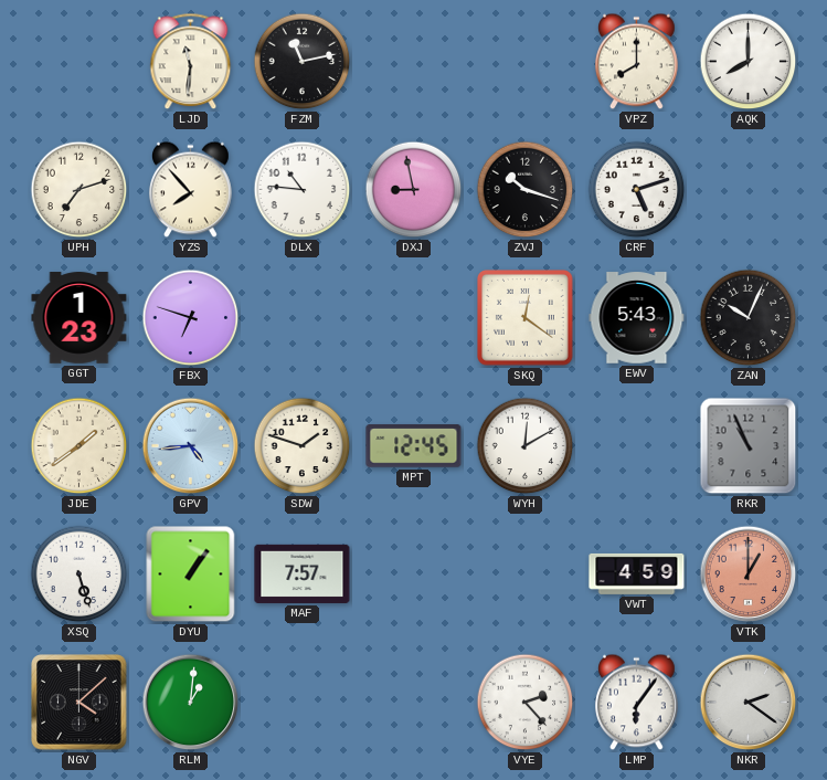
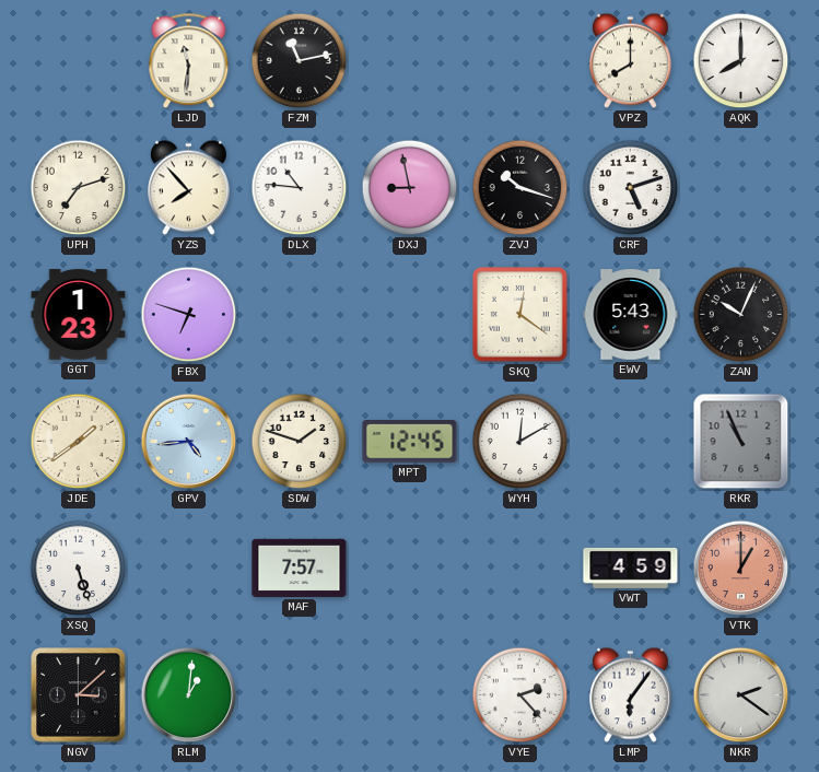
DYU: 1:06 -> none
NGV: 4:08 -> 3:08
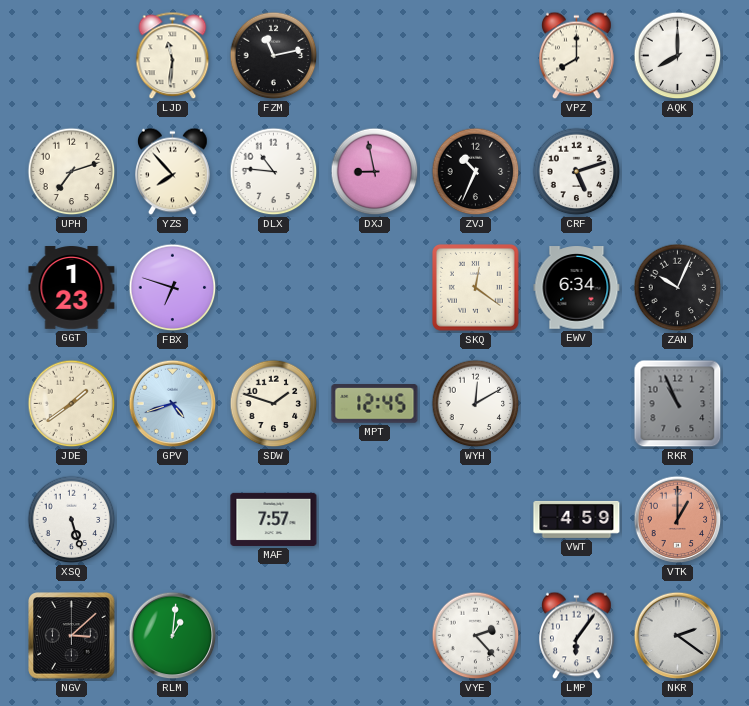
ZVJ: 10:18 -> 10:34
EWV: 5:43 -> 6:34
GPV: 4:44 -> 4:42
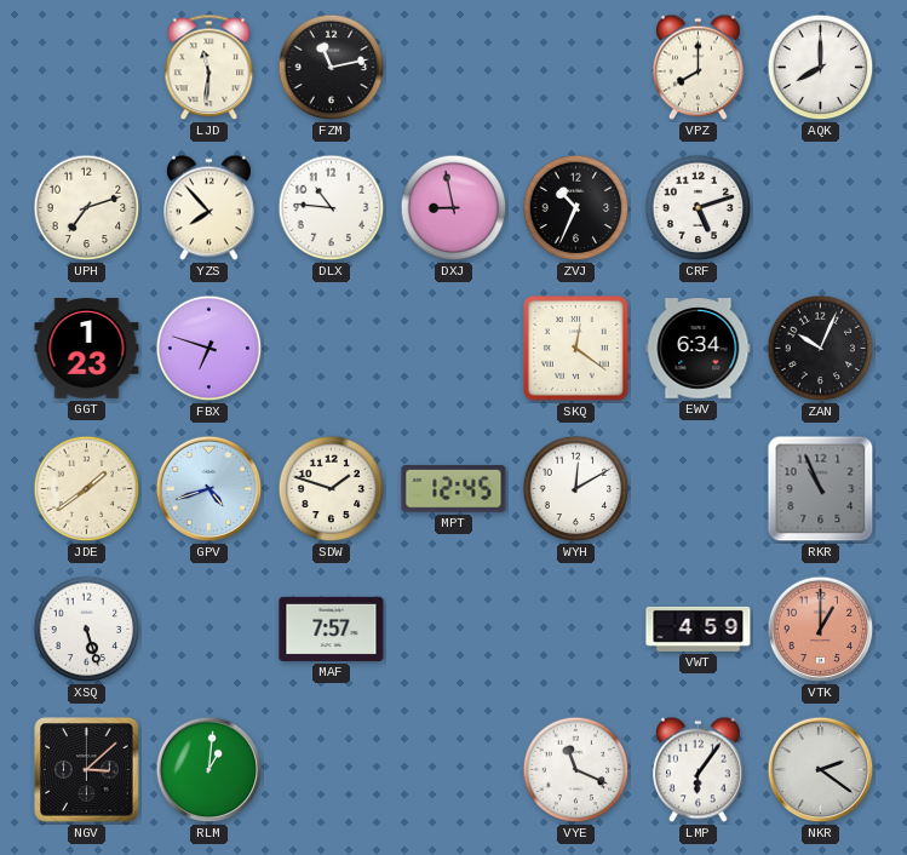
VYE: 2:23 -> 11:19
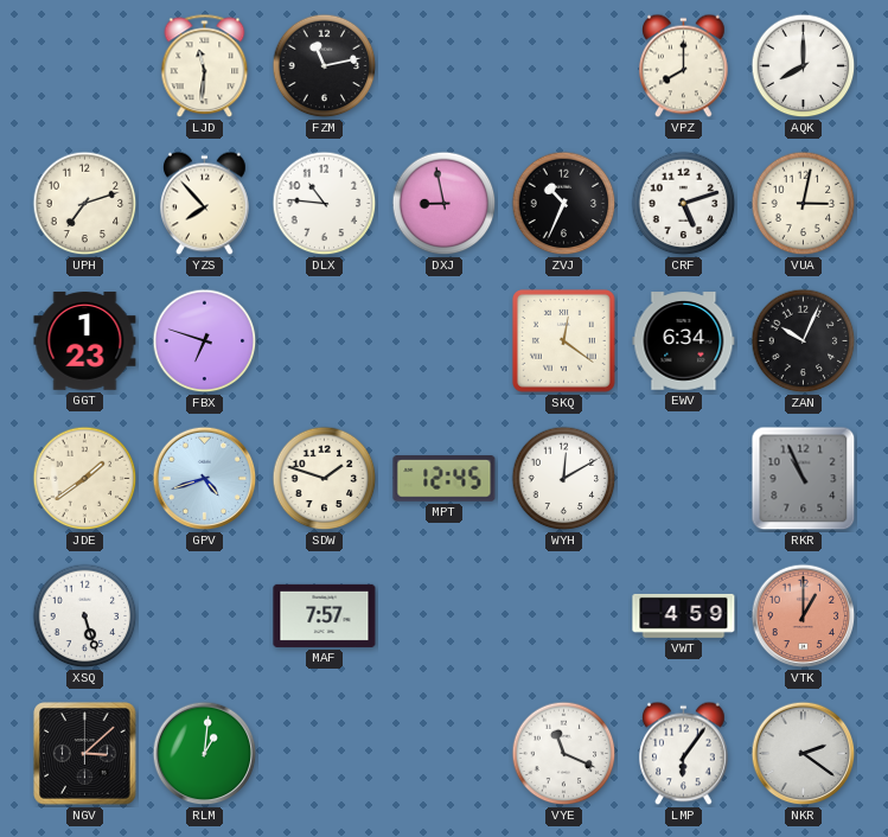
VUA: none -> 3:02
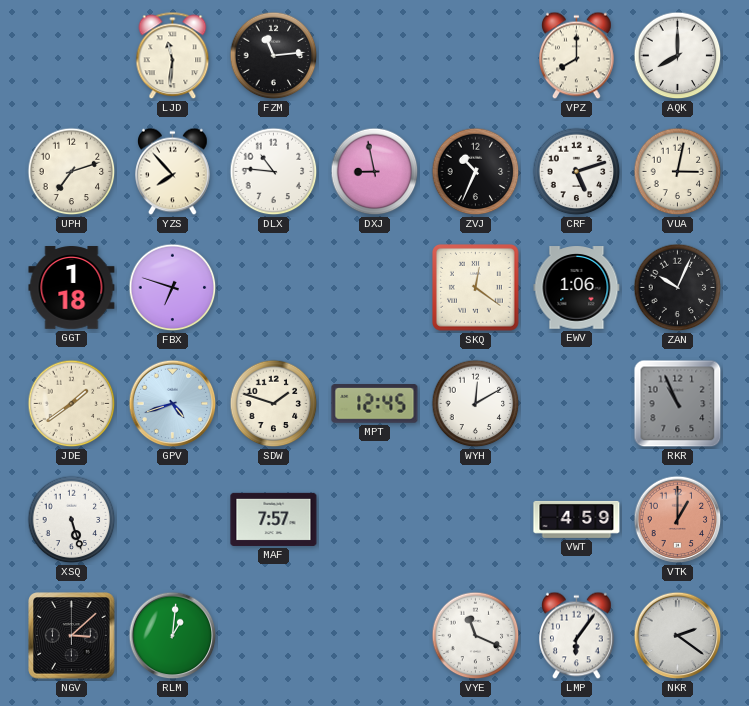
FZM: 11:13 -> 11:14
GGT: 1:23 -> 1:18
EWV: 6:34 -> 1:06
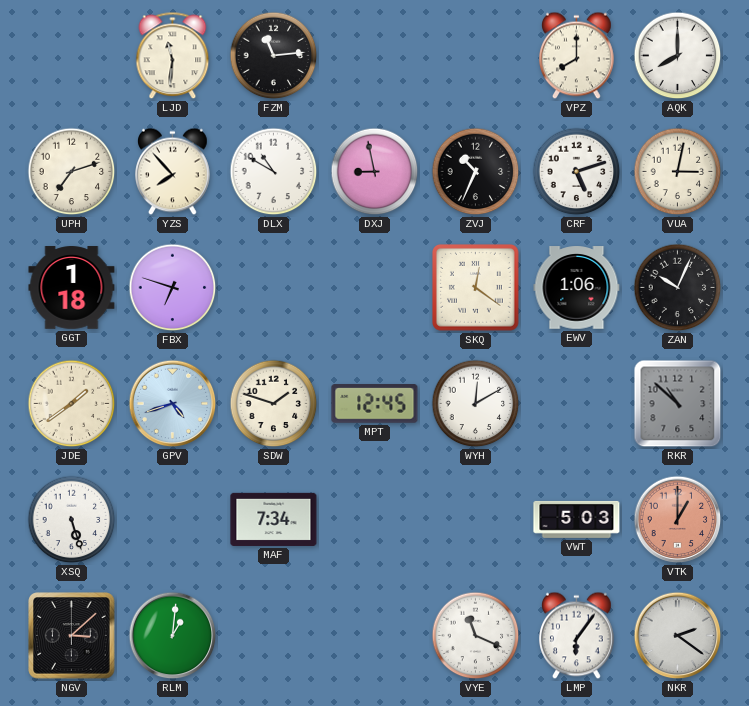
DLX: 10:46 -> 10:50
RKR: 10:56 -> 10:52
MAF: 7:57 -> 7:34
VWT: 4:59 -> 5:03
